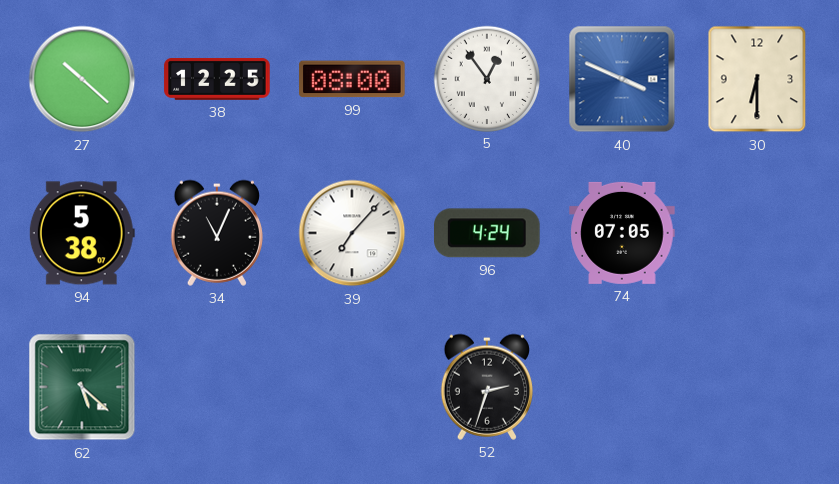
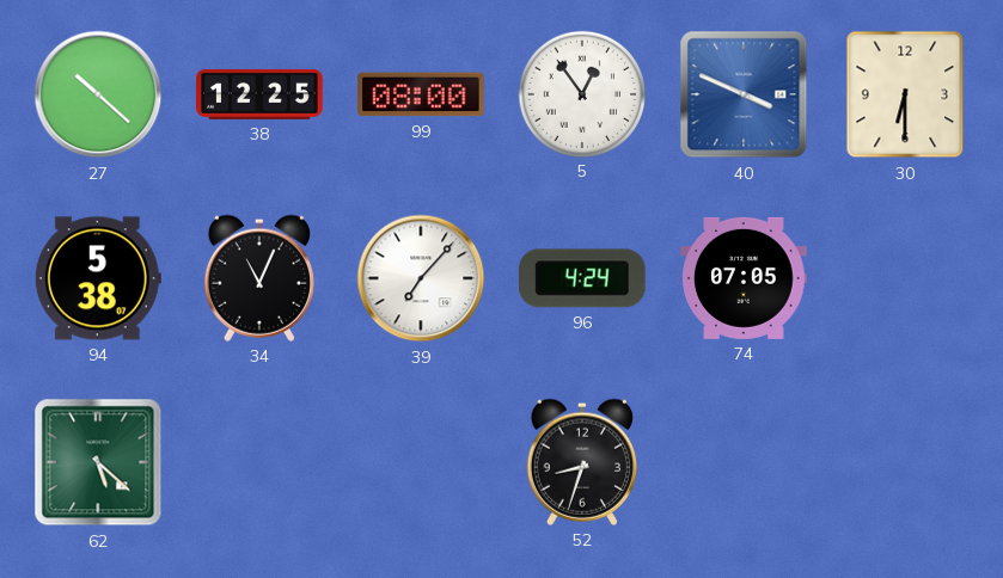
52: 2:33 -> 8:33
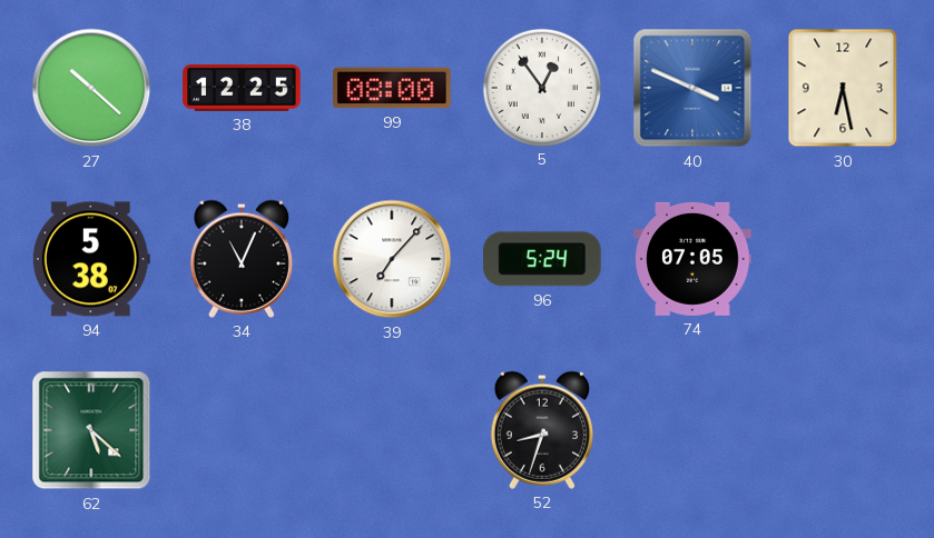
30: 6:30 -> 6:28
96: 4:24 -> 5:24
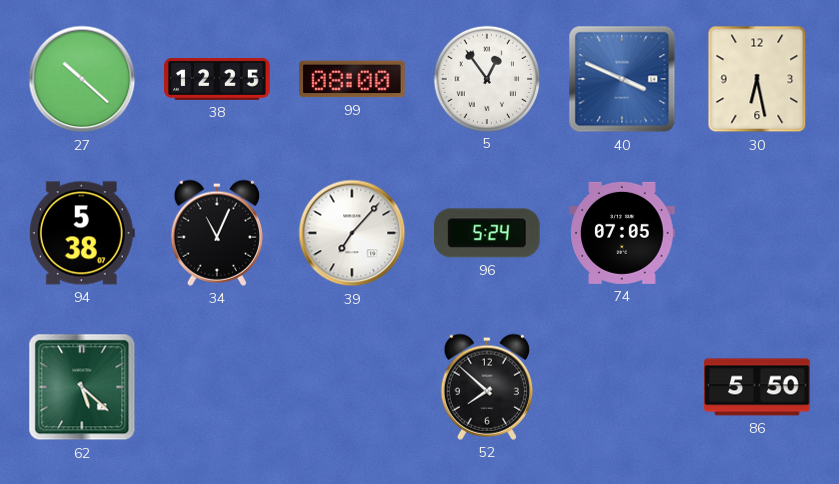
52: 8:33 -> 7:52
86: none -> 5:50
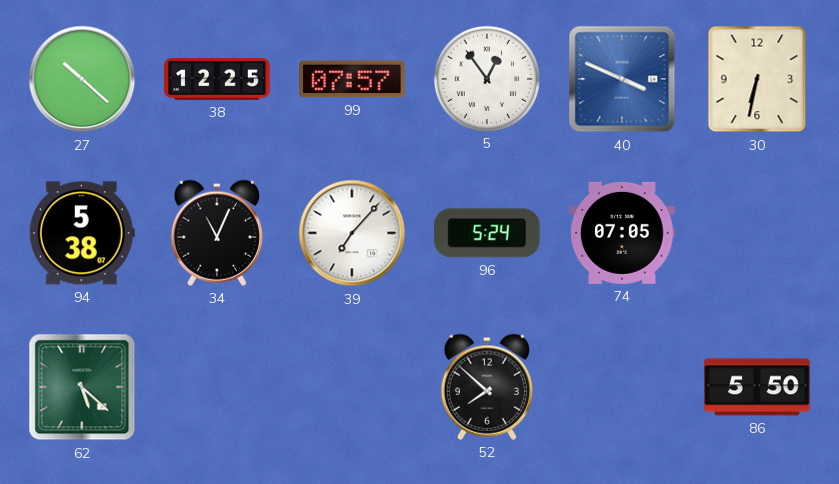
99: 08:00 -> 07:57
30: 6:28 -> 6:32
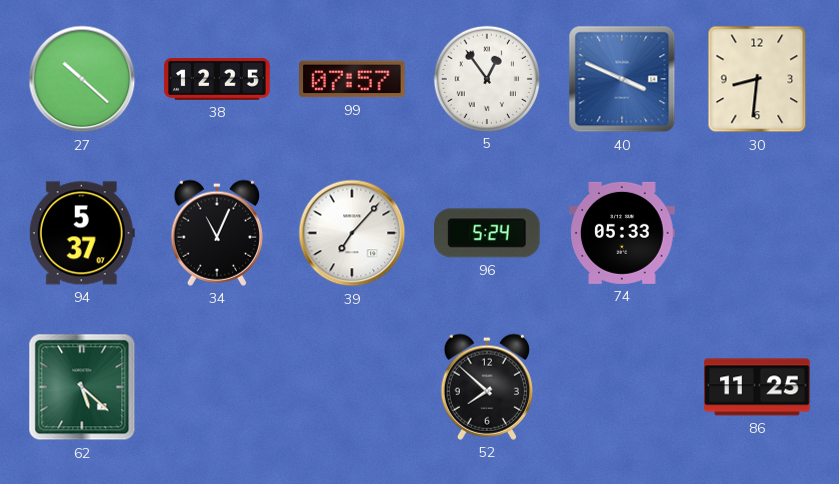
30: 6:32 -> 8:31
94: 5:38 -> 5:37
74: 07:05 -> 05:33
86: 5:50 -> 11:25
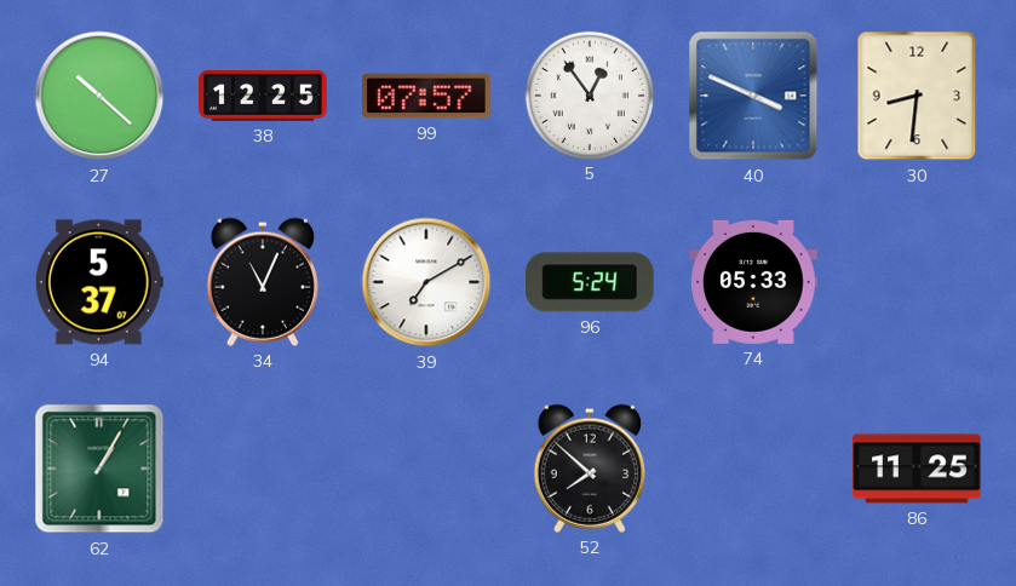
39: 7:07 -> 7:10
62: 5:22 -> 1:05
